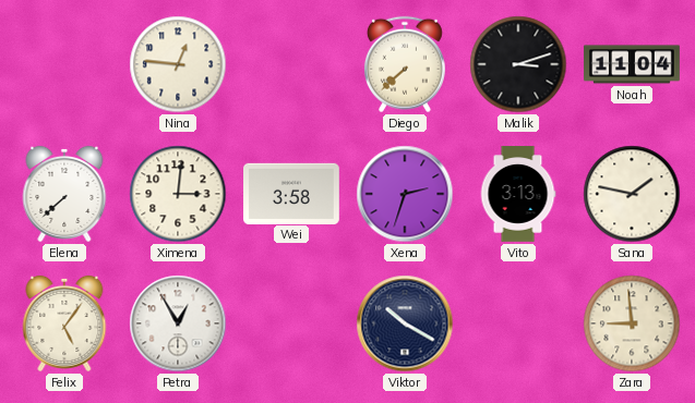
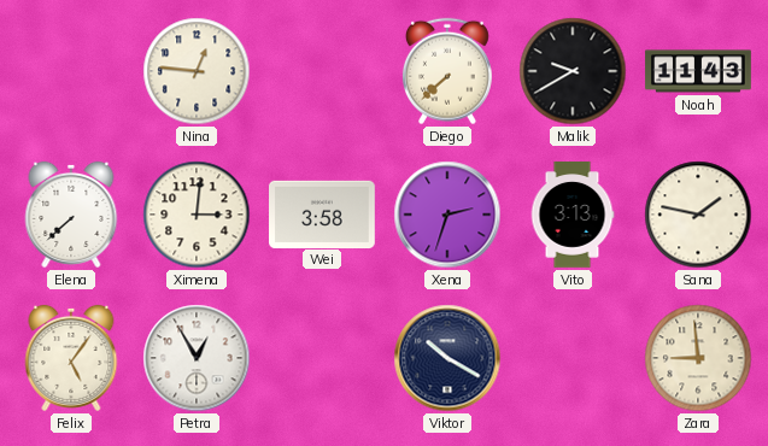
Malik: 3:12 -> 9:40
Noah: 11:04 -> 11:43
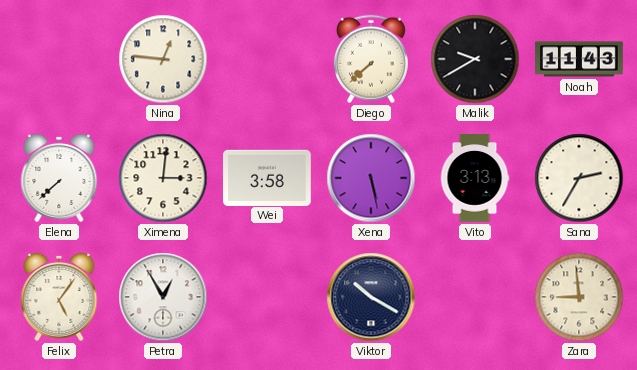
Xena: 2:33 -> 5:28
Sana: 1:47 -> 2:35
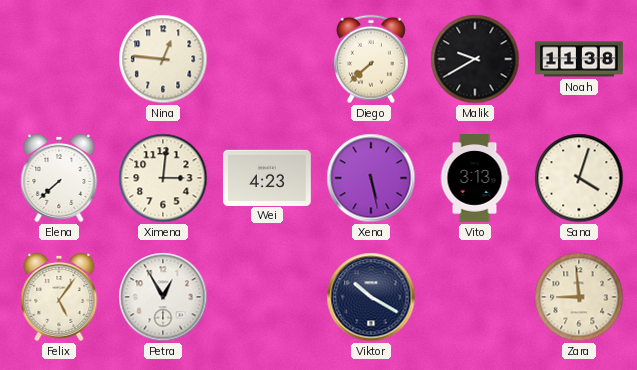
Noah: 11:43 -> 11:38
Wei: 3:58 -> 4:23
Sana: 2:35 -> 4:03
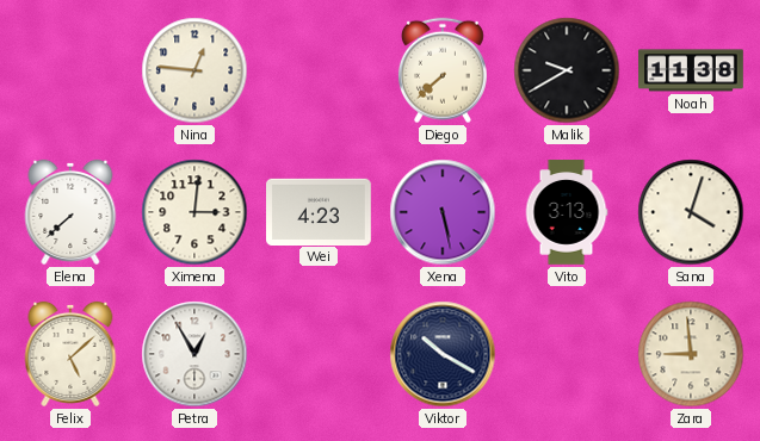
Felix: 5:06 -> 5:08
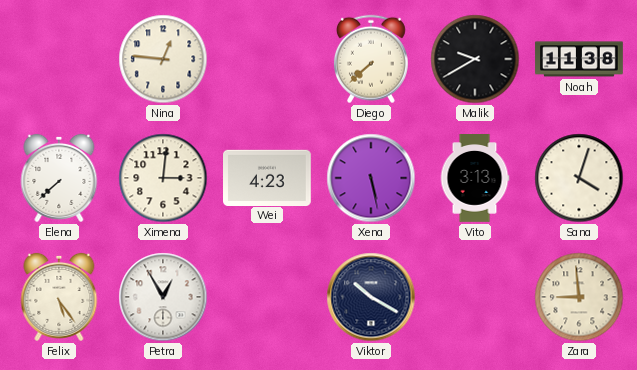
Felix: 5:08 -> 5:24
